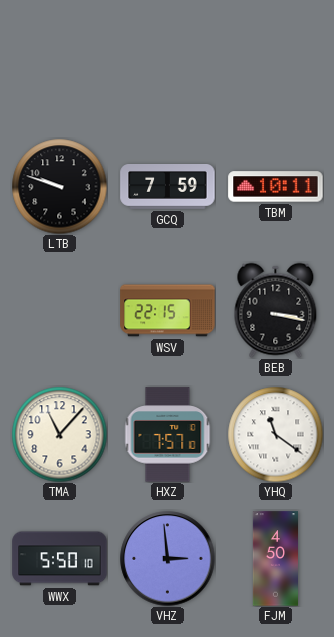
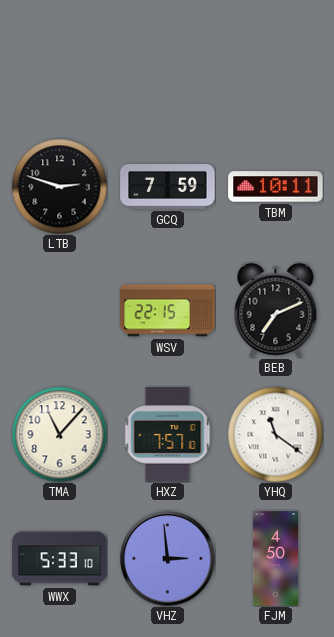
LTB: 9:48 -> 2:48
BEB: 3:17 -> 7:11
WWX: 5:50 -> 5:33
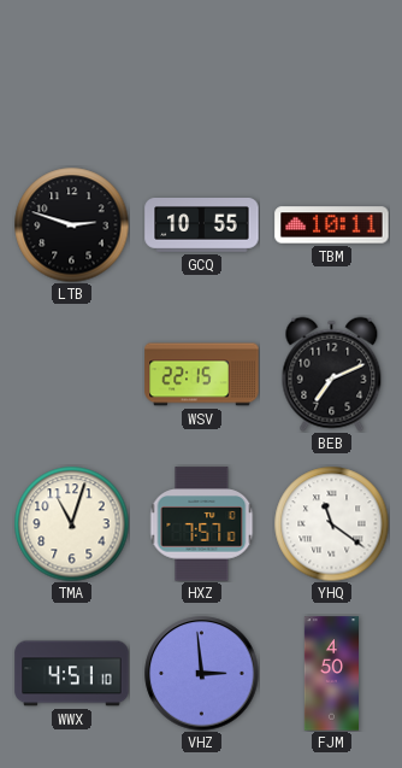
GCQ: 7:59 -> 10:55
TMA: 11:07 -> 11:03
WWX: 5:33 -> 4:51
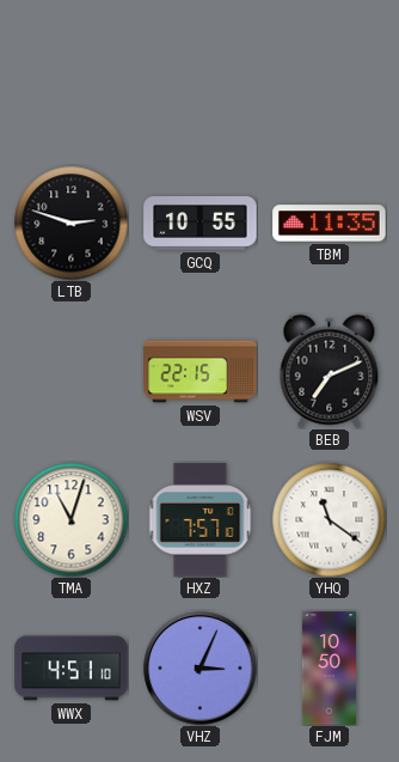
TBM: 10:11 -> 11:35
VHZ: 2:59 -> 3:04
FJM: 4:50 -> 10:50
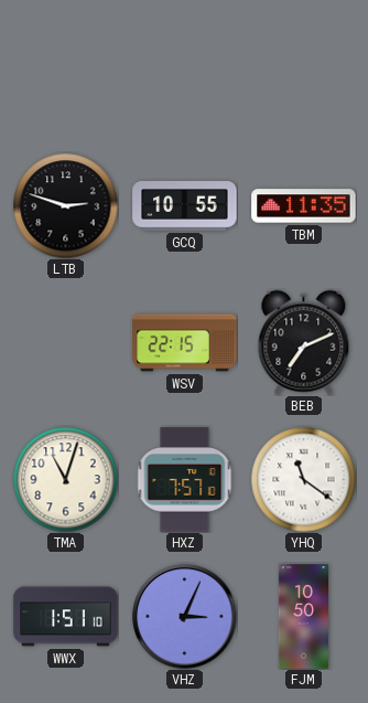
WWX: 4:51 -> 1:51
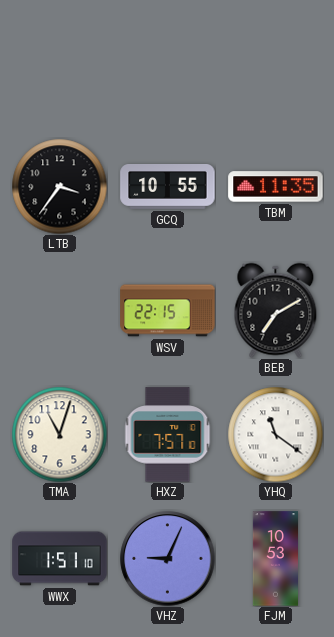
LTB: 2:48 -> 3:36
BEB: 7:11 -> 7:10
VHZ: 3:04 -> 9:04
FJM: 10:50 -> 10:53
